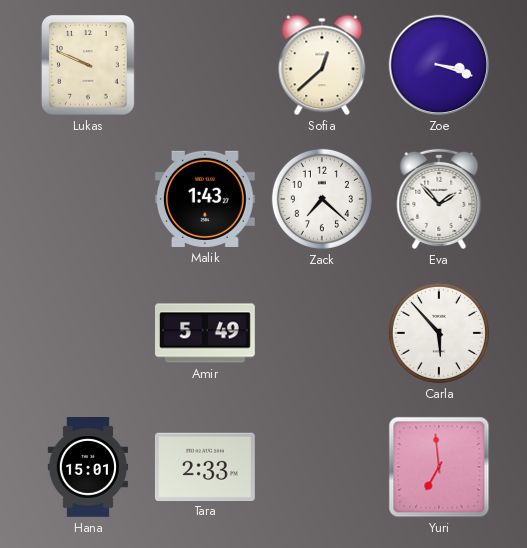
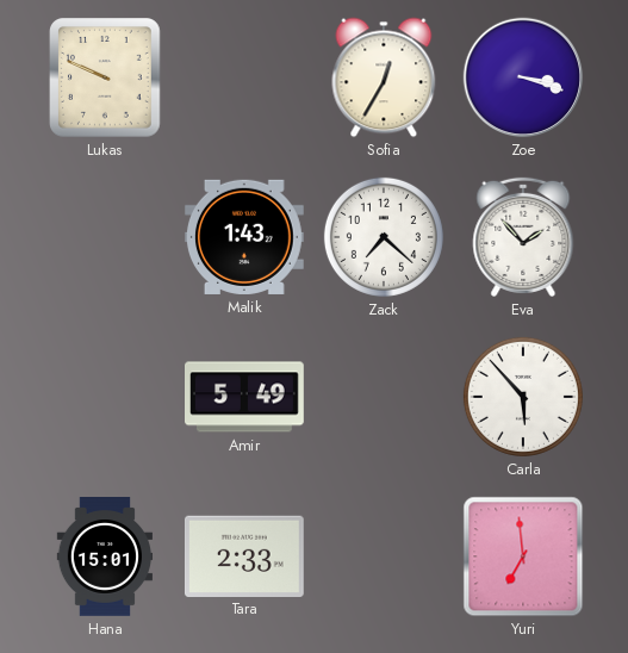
Sofia: 12:38 -> 12:35
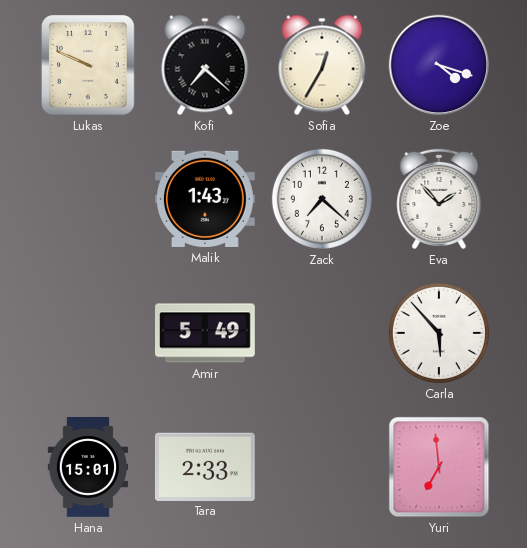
Kofi: none -> 7:22
Zoe: 3:18 -> 4:18
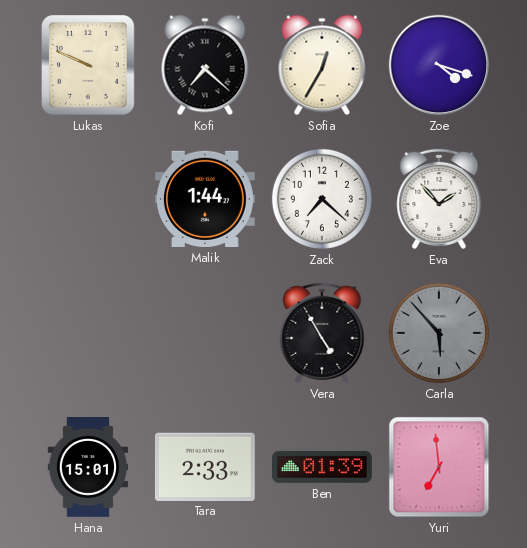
Malik: 1:43 -> 1:44
Amir: 5:49 -> none
Vera: none -> 4:55
Carla dial: white -> grey
Ben: none -> 01:39
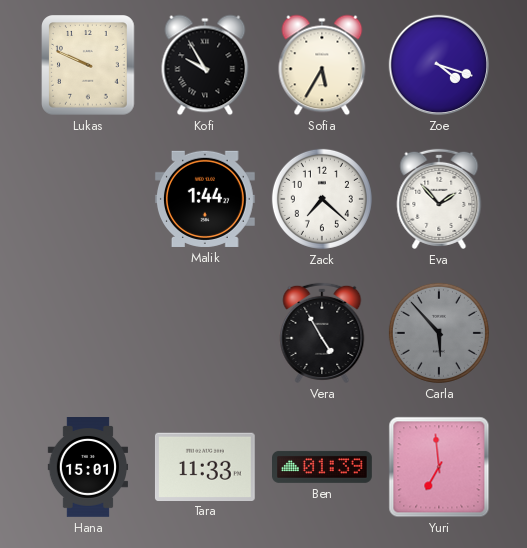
Kofi: 7:22 -> 9:55
Sofia: 12:35 -> 5:35
Tara: 2:33 -> 11:33
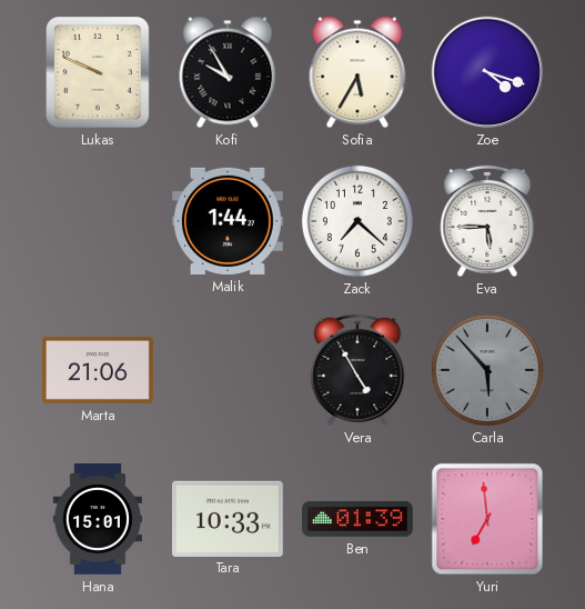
Eva: 1:53 -> 5:45
Marta: none -> 21:06
Tara: 11:33 -> 10:33
